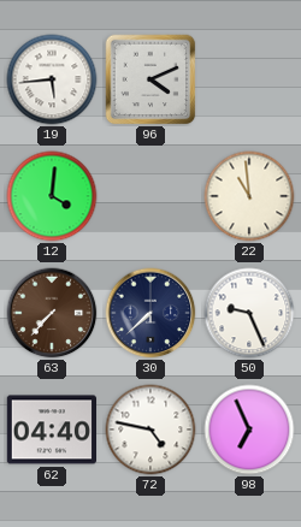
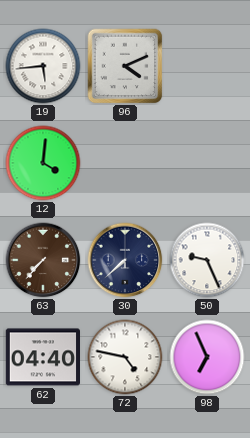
22: 10:59 -> none
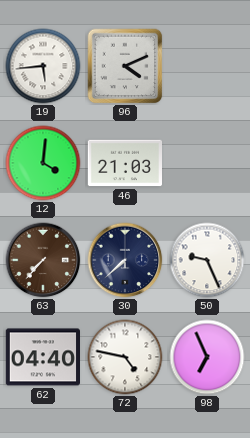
46: none -> 21:03
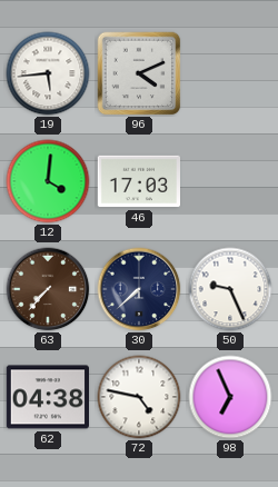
46: 21:03 -> 17:03
62: 04:40 -> 04:38
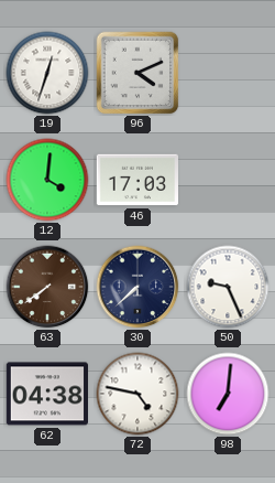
19: 5:44 -> 12:33
63: 7:37 -> 7:39
98: 6:56 -> 7:01
